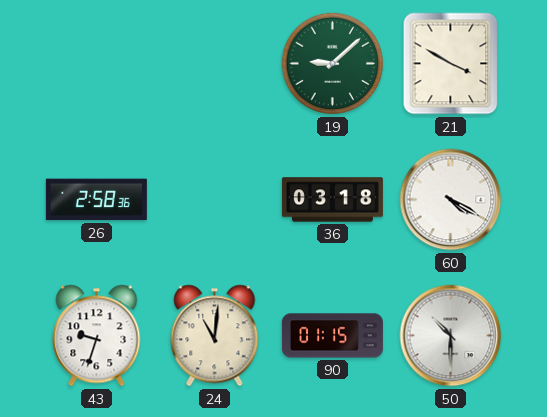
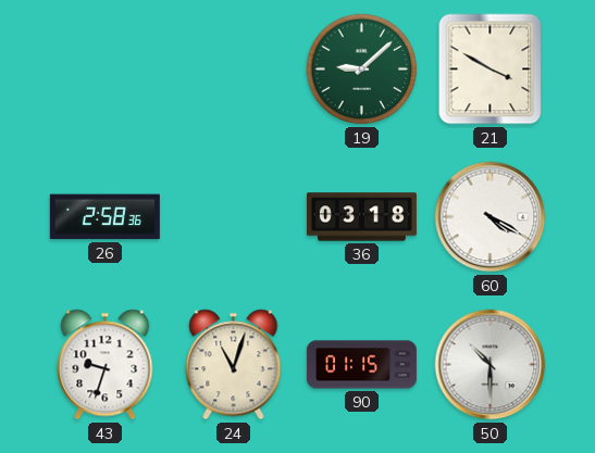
24: 11:01 -> 11:03
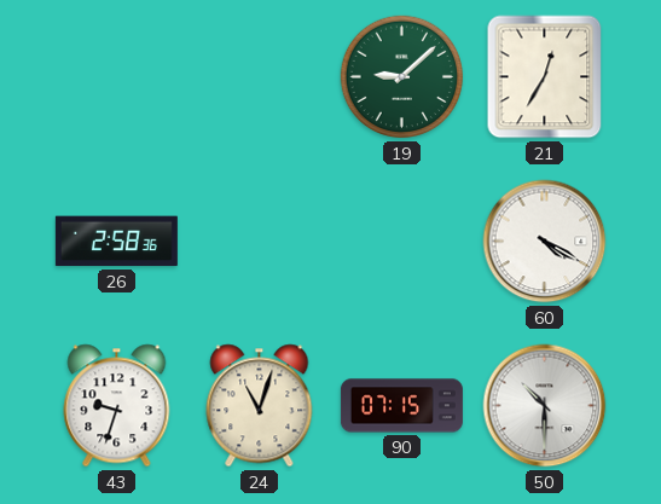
21: 3:50 -> 12:35
36: 03:18 -> none
90: 01:15 -> 07:15
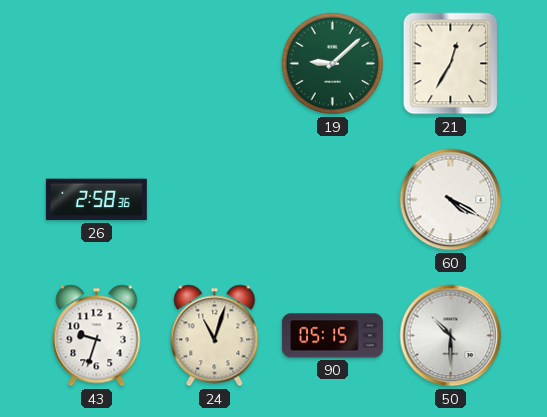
90: 07:15 -> 05:15
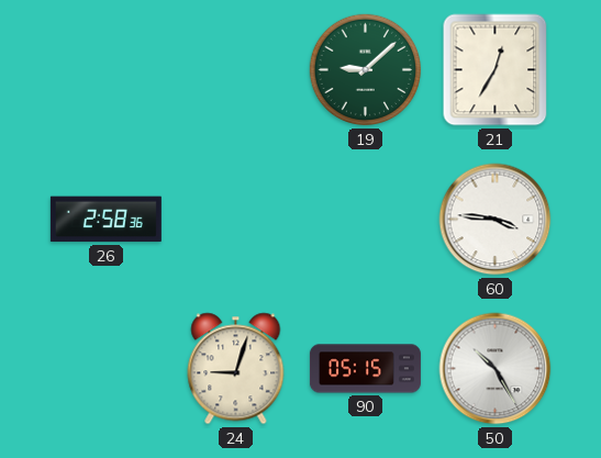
60: 4:20 -> 3:46
43: 9:33 -> none
24: 11:03 -> 9:03
50: 10:30 -> 10:25
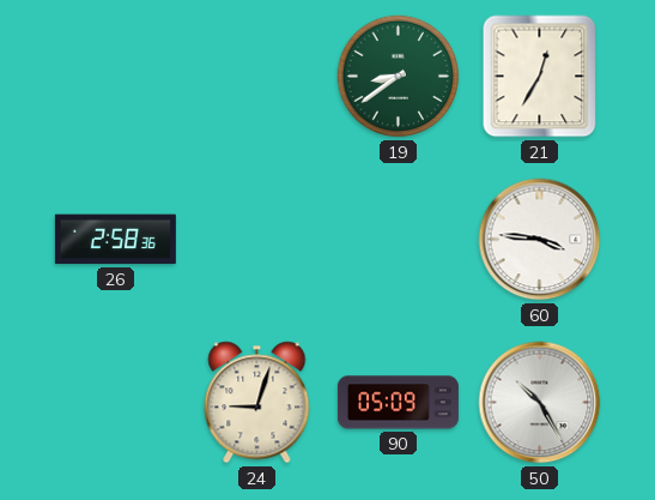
19: 9:08 -> 8:39
90: 05:15 -> 05:09
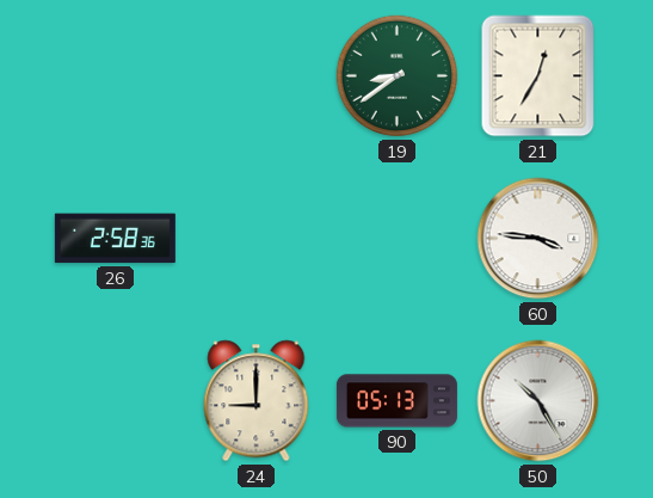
24: 9:03 -> 9:00
90: 05:09 -> 05:13
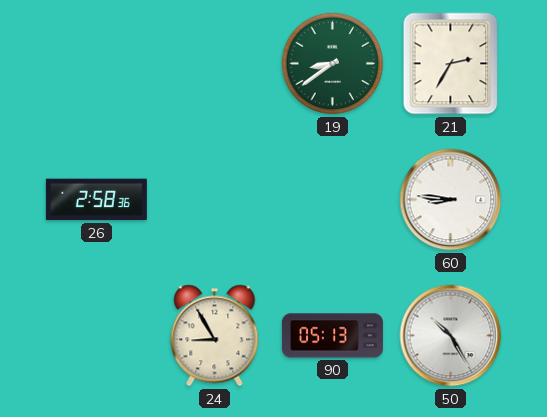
21: 12:35 -> 2:35
60: 3:46 -> 8:46
24: 9:00 -> 8:55
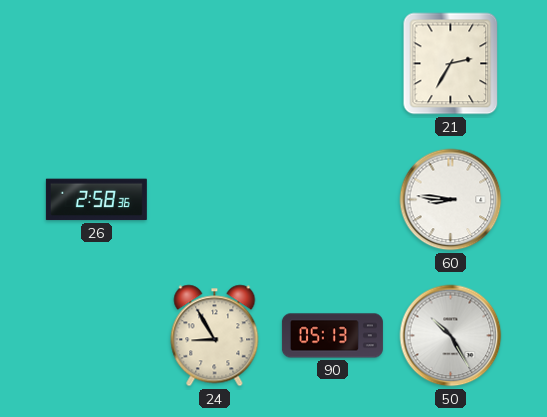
19: 8:39 -> none
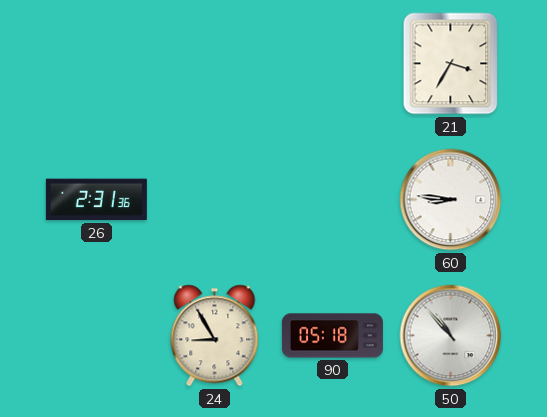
21: 2:35 -> 3:35
26: 2:58 -> 2:31
90: 05:13 -> 05:18
50: 10:25 -> 10:53
